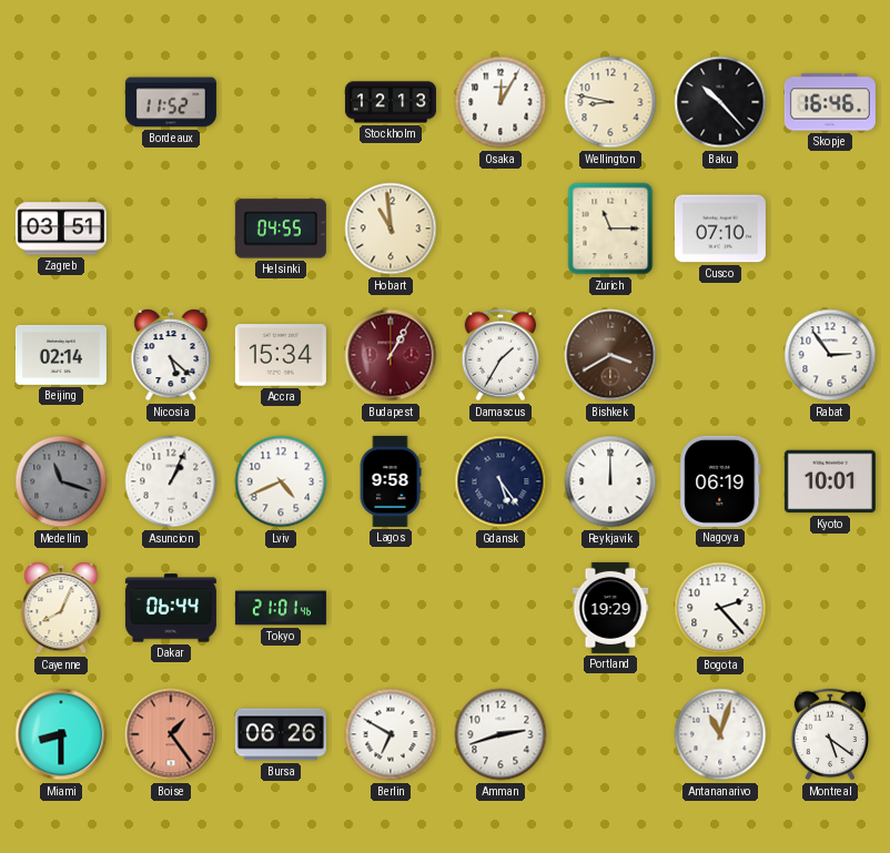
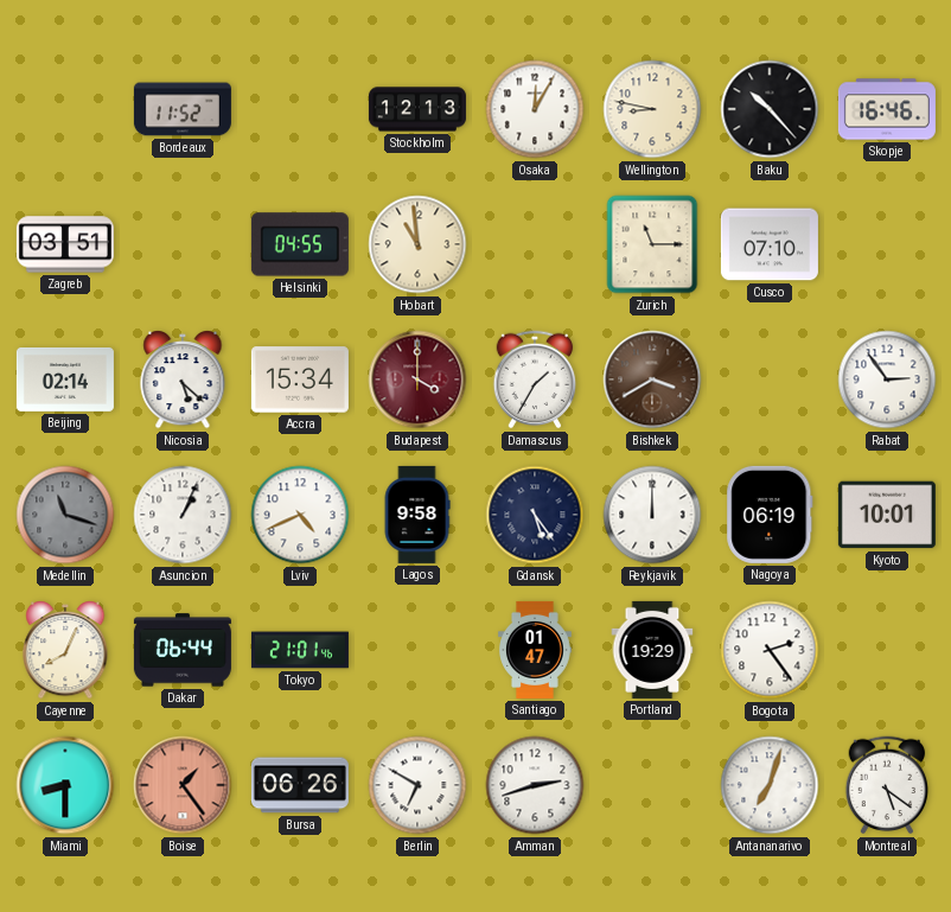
Budapest: 1:05 -> 4:00
Santiago: none -> 01:47
Bogota: 2:23 -> 2:24
Antananarivo: 11:03 -> 7:03
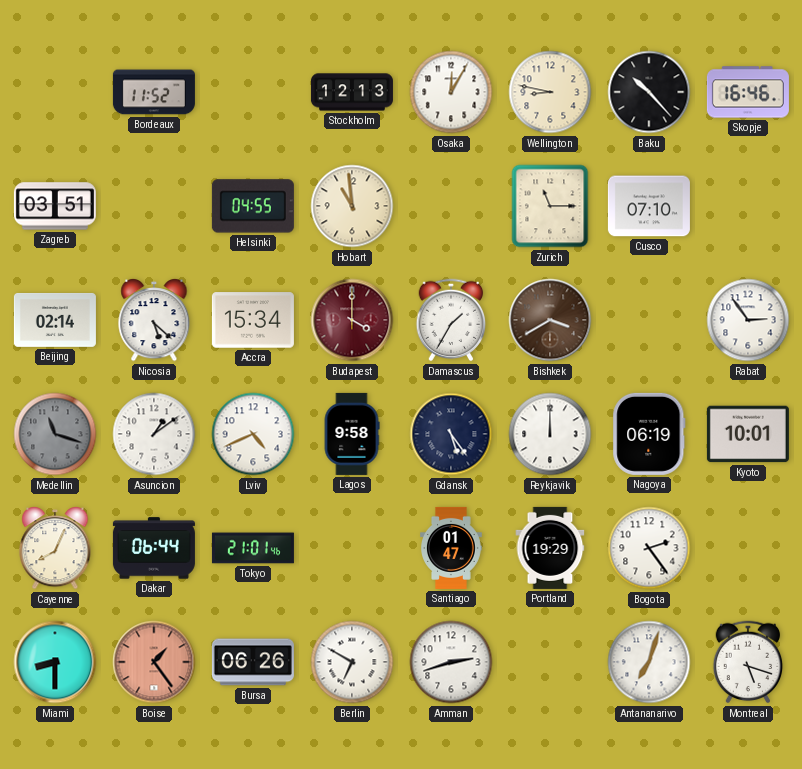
Asuncion: 1:04 -> 1:09
Montreal: 5:21 -> 5:18
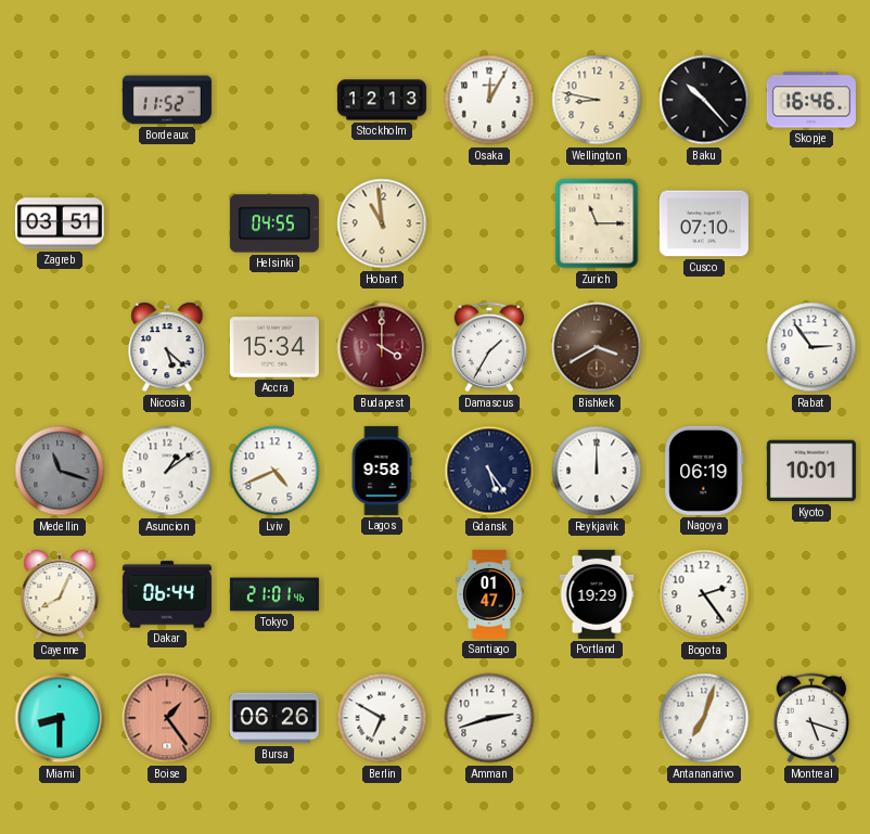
Beijing: 02:14 -> none
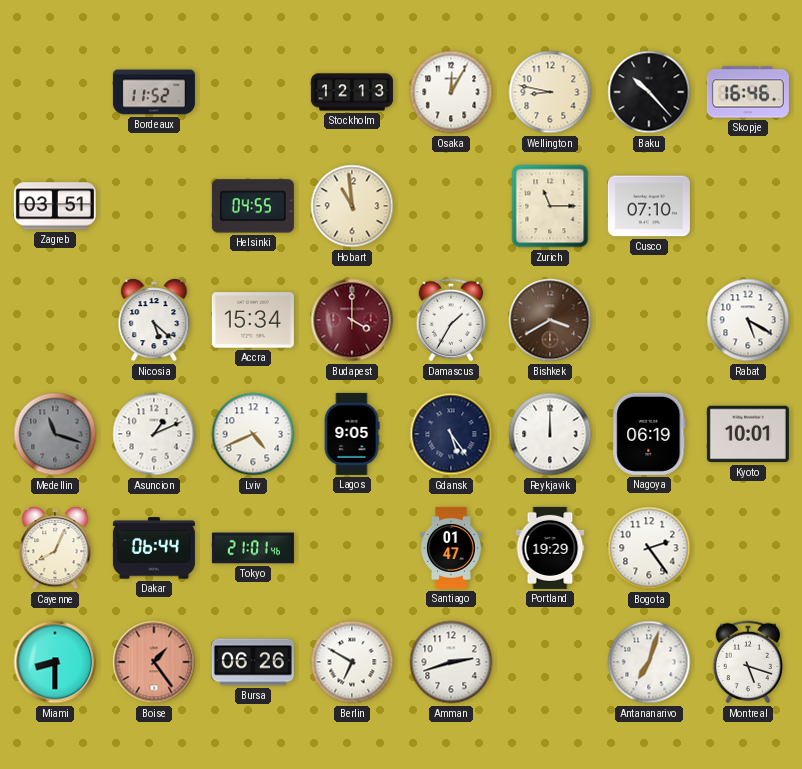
Rabat: 2:54 -> 5:20
Asuncion: 1:09 -> 1:11
Lagos: 9:58 -> 9:05
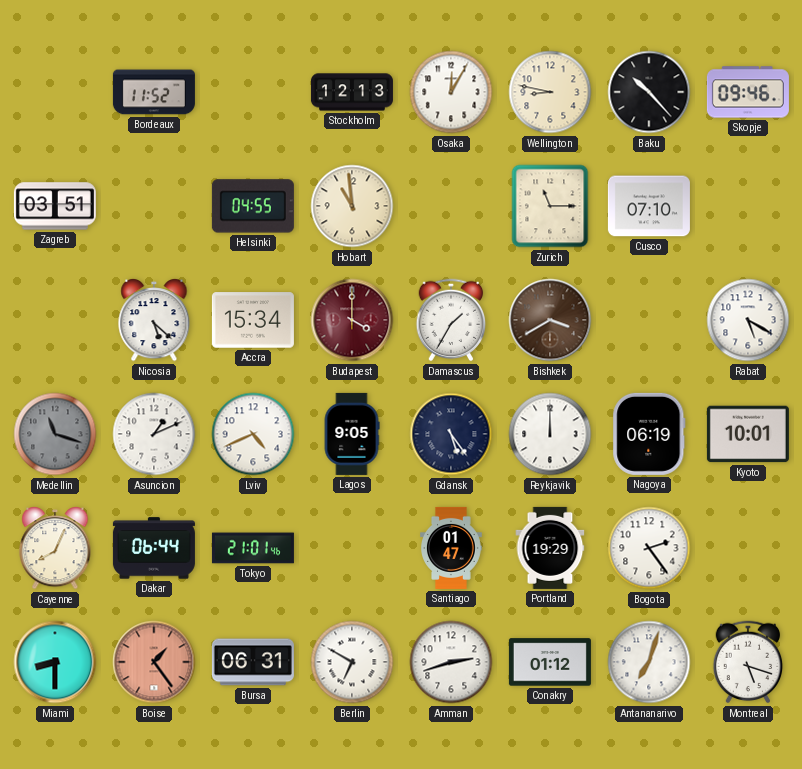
Skopje: 16:46 -> 09:46
Bursa: 06:26 -> 06:31
Conakry: none -> 01:12
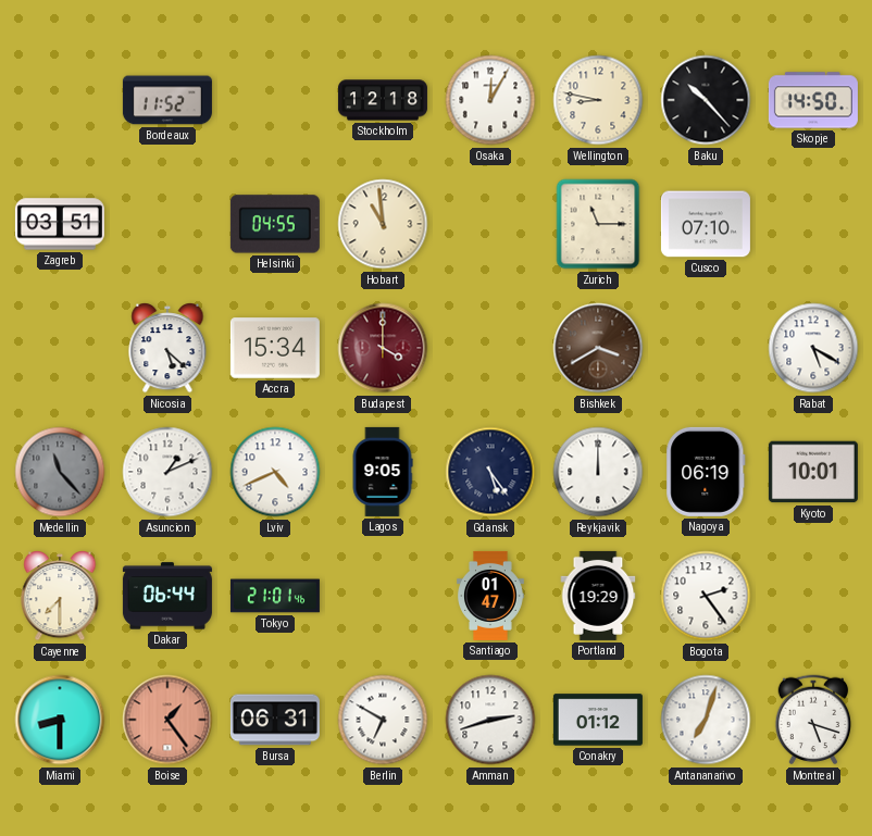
Stockholm: 12:13 -> 12:18
Skopje: 09:46 -> 14:50
Damascus: 1:35 -> none
Medellin: 11:18 -> 11:23
Cayenne: 8:04 -> 7:30
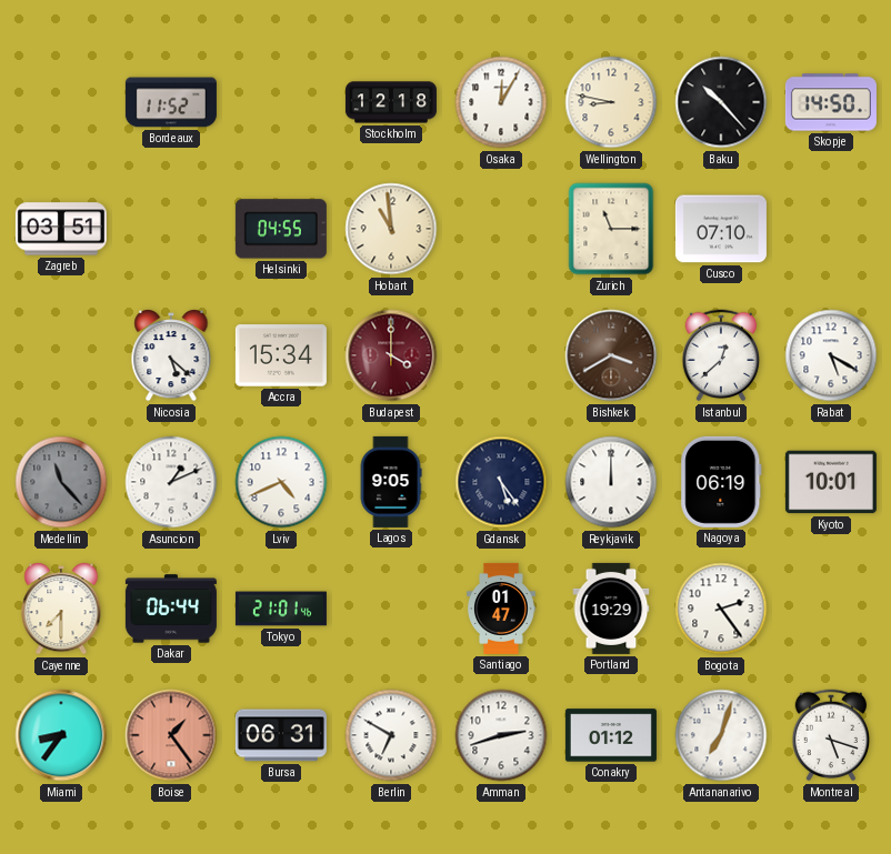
Istanbul: none -> 12:38
Miami: 8:30 -> 8:36
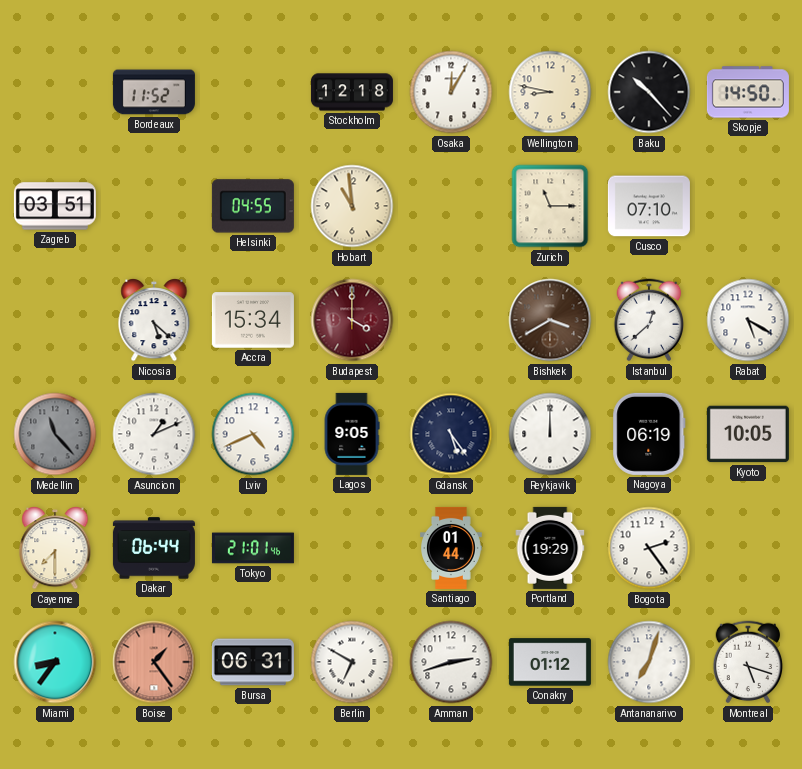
Kyoto: 10:01 -> 10:05
Santiago: 01:47 -> 01:44
